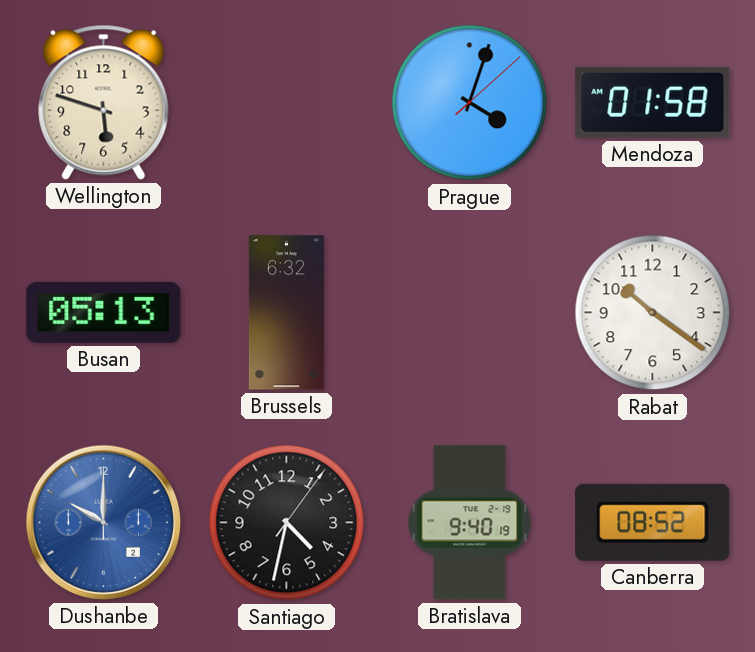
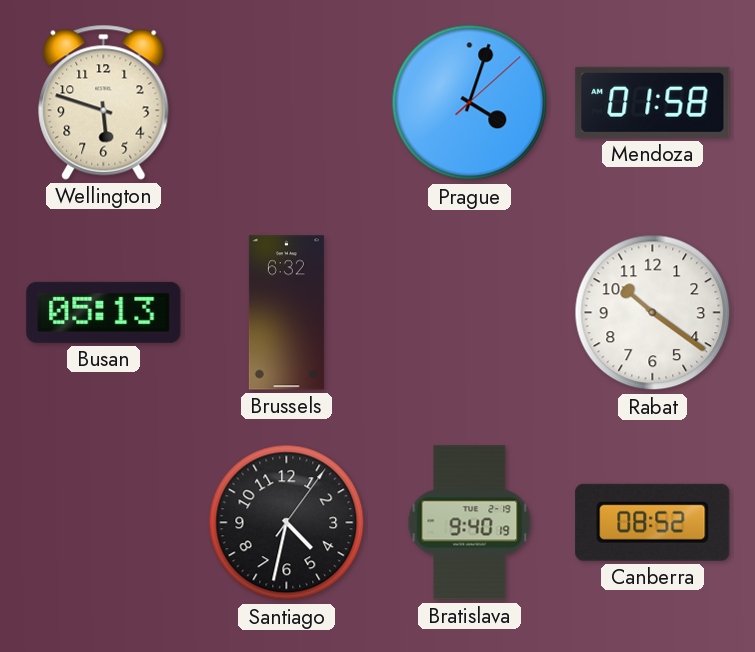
Dushanbe: 10:00 -> none
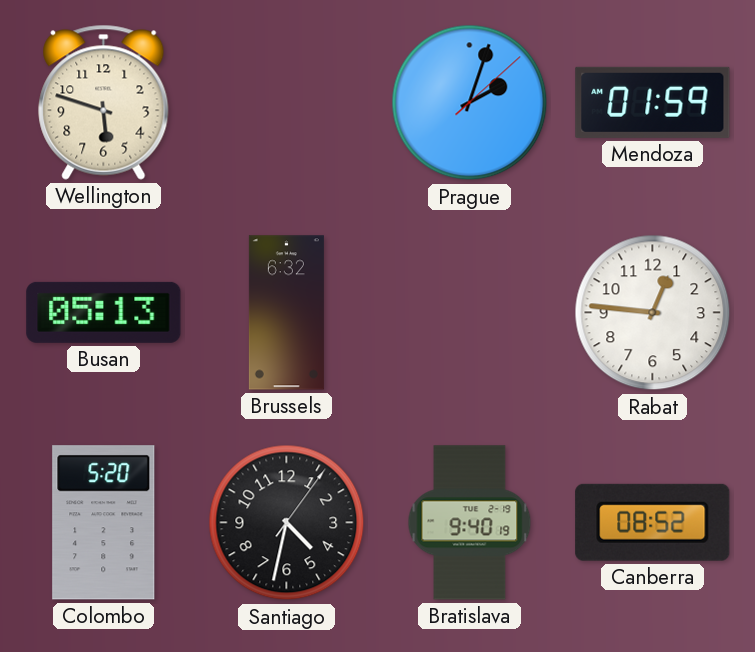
Prague: 4:03 -> 2:03
Mendoza: 01:58 -> 01:59
Rabat: 10:21 -> 12:46
Colombo: none -> 5:20
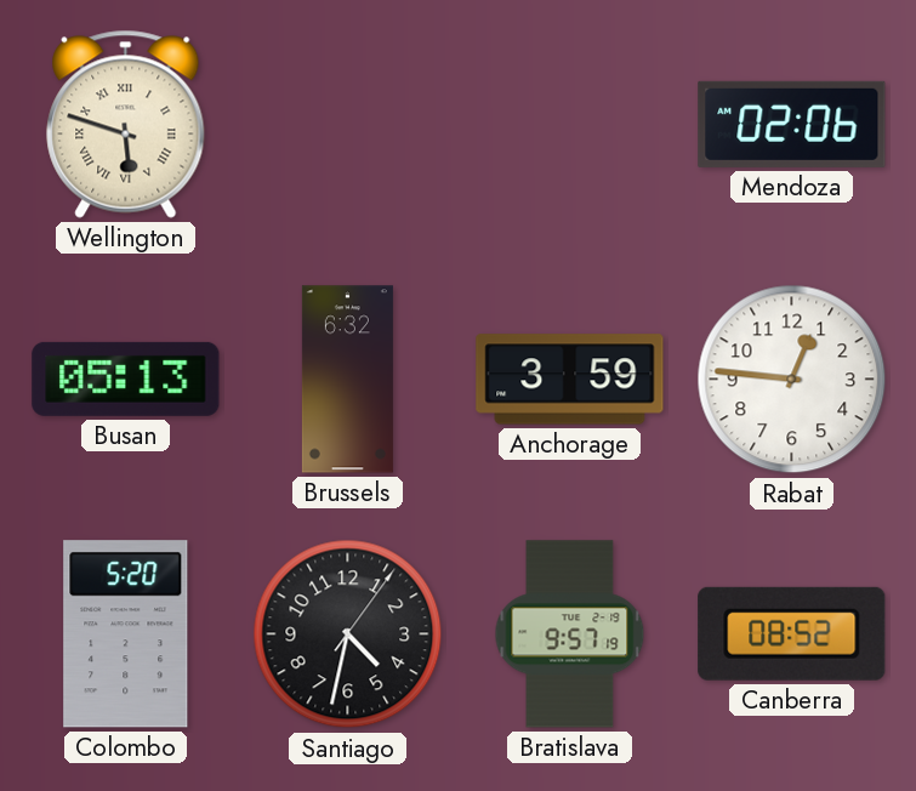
Wellington numerals: Arabic -> Roman
Prague: 2:03 -> none
Mendoza: 01:59 -> 02:06
Anchorage: none -> 3:59
Bratislava: 9:40 -> 9:57
